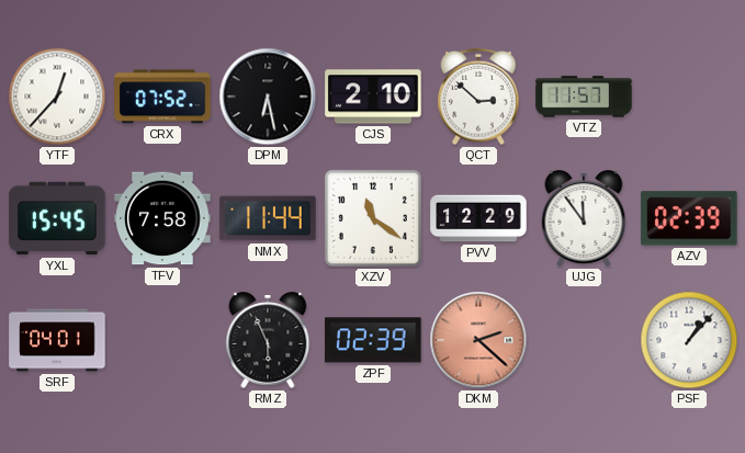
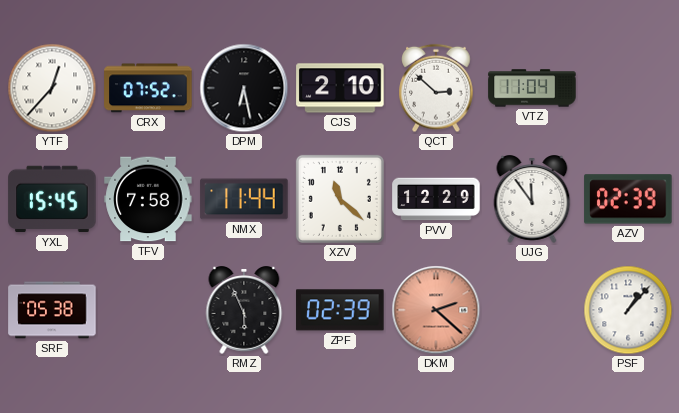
VTZ: 11:57 -> 11:04
XZV: 11:21 -> 11:22
SRF: 04:01 -> 05:38
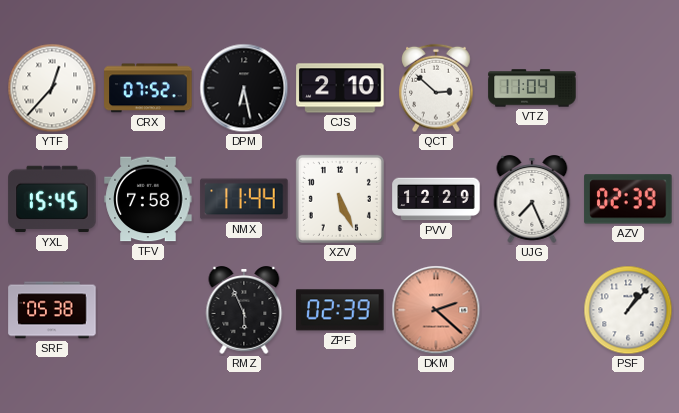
XZV: 11:22 -> 5:26
UJG: 11:54 -> 7:26
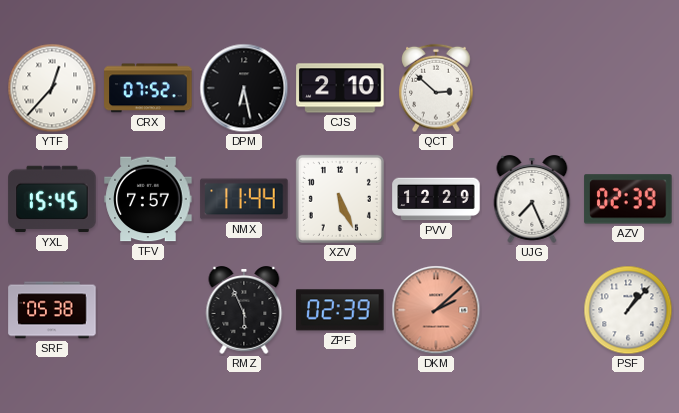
VTZ: 11:04 -> none
TFV: 7:58 -> 7:57
DKM: 2:22 -> 2:08
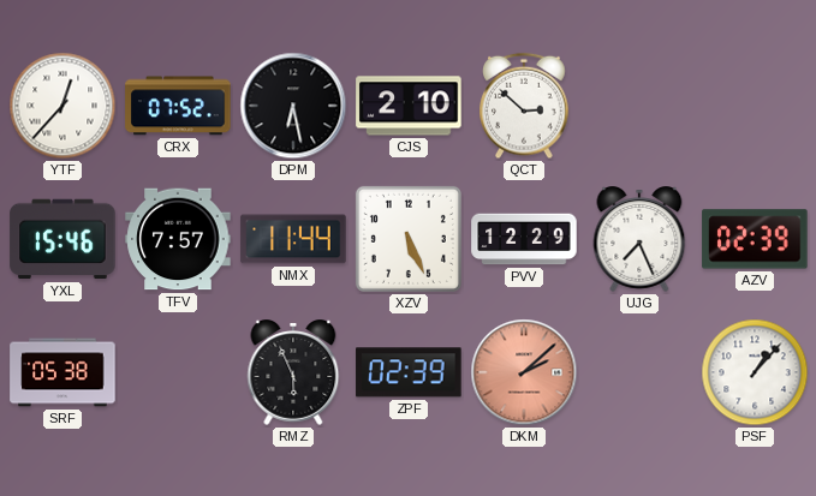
YXL: 15:45 -> 15:46
